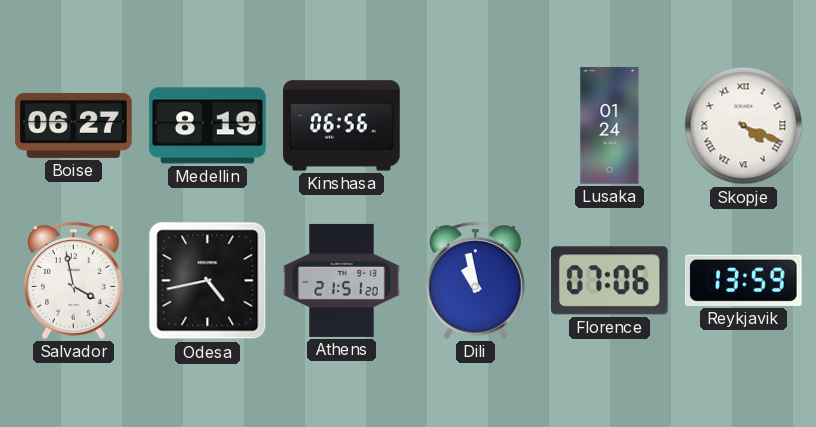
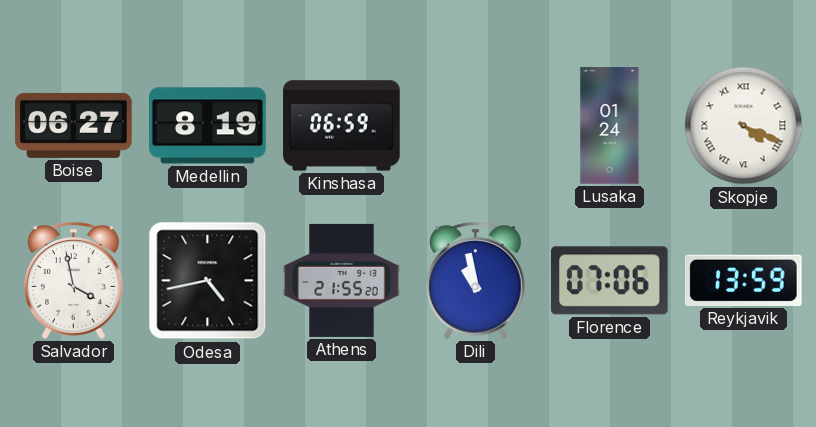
Kinshasa: 06:56 -> 06:59
Athens: 21:51 -> 21:55
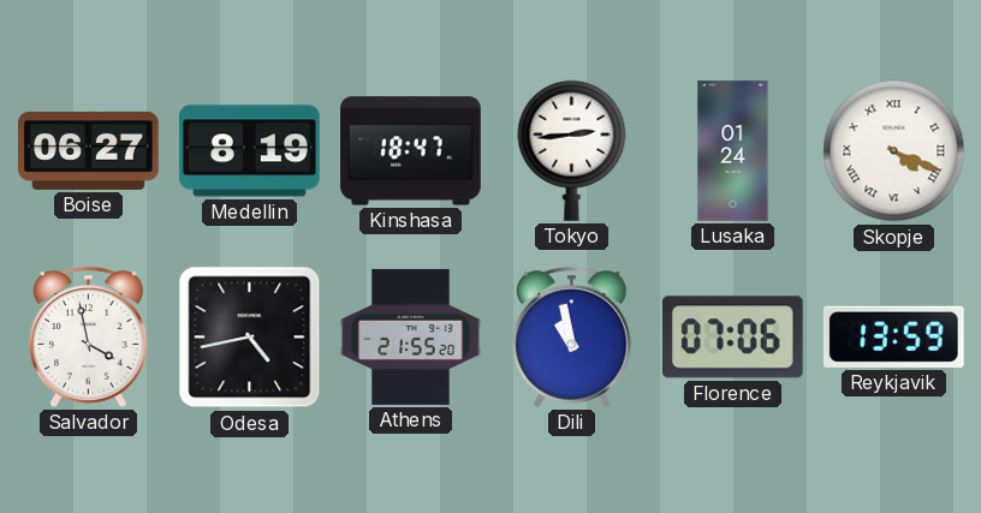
Kinshasa: 06:59 -> 18:47
Tokyo: none -> 2:44
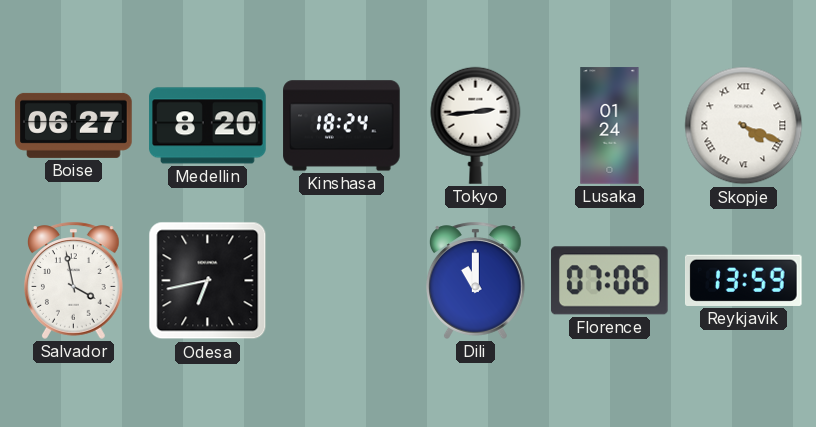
Medellin: 8:19 -> 8:20
Kinshasa: 18:47 -> 18:24
Odesa: 4:43 -> 6:43
Athens: 21:55 -> none
Dili: 10:58 -> 11:00
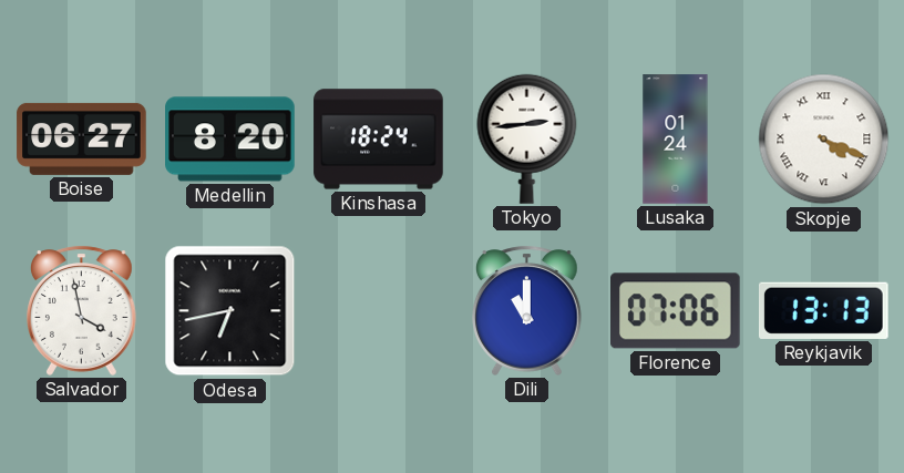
Reykjavik: 13:59 -> 13:13
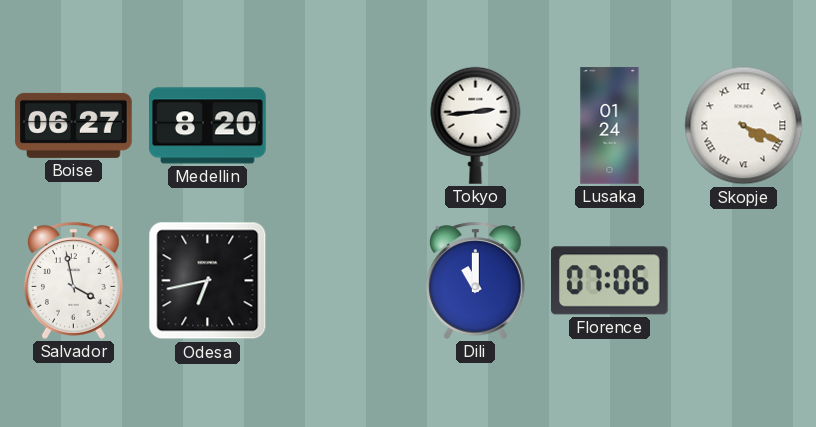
Kinshasa: 18:24 -> none
Reykjavik: 13:13 -> none
